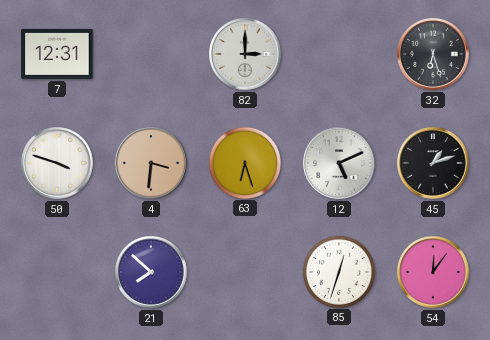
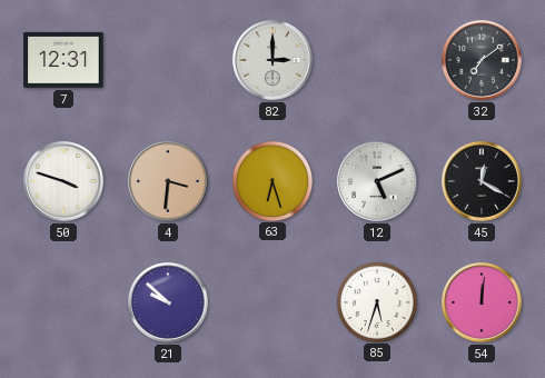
32: 6:27 -> 7:09
45: 1:12 -> 12:20
21: 7:52 -> 9:52
85: 12:33 -> 5:33
54: 12:06 -> 12:01
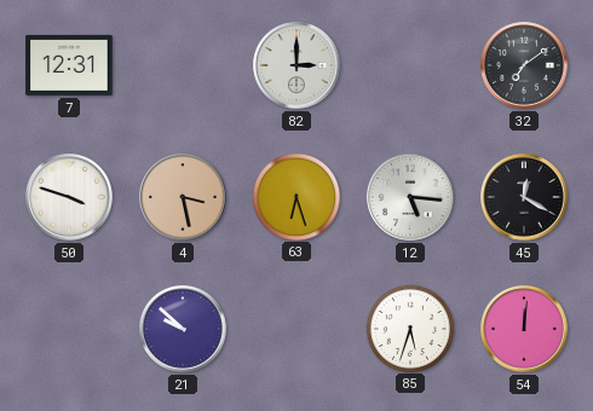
4: 3:31 -> 3:28
12: 5:11 -> 5:16
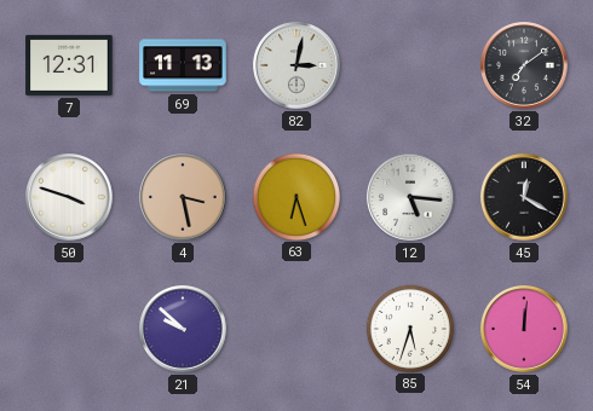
69: none -> 11:13
82: 3:00 -> 3:02
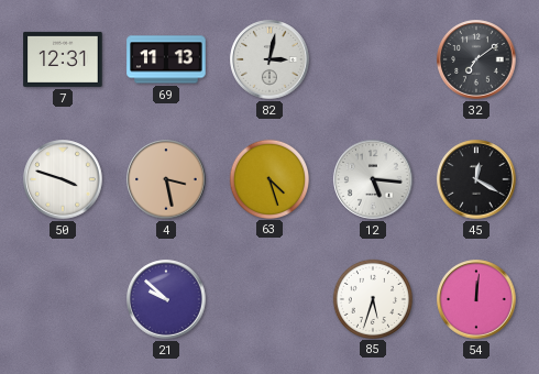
63: 6:27 -> 4:27
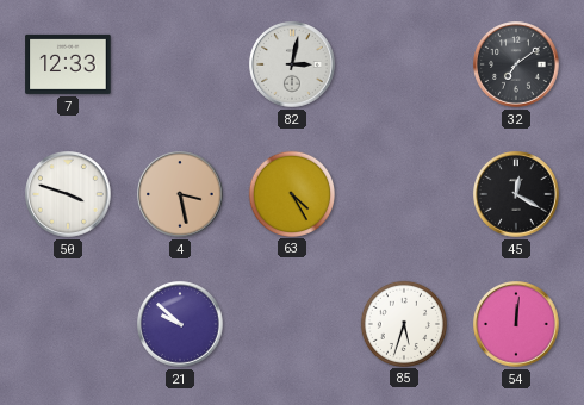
7: 12:31 -> 12:33
69: 11:13 -> none
63: 4:27 -> 4:25
12: 5:16 -> none
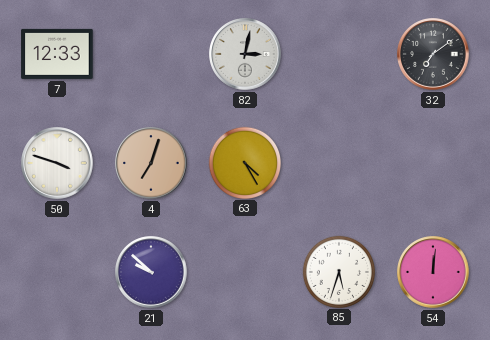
4: 3:28 -> 7:03
45: 12:20 -> none
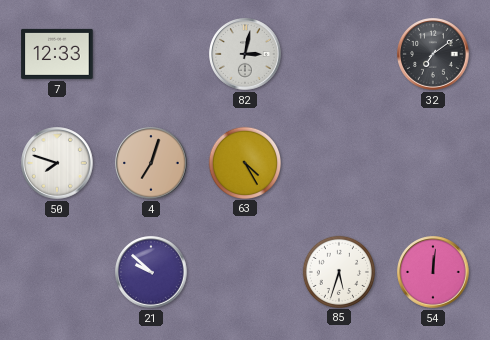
50: 3:48 -> 7:48
